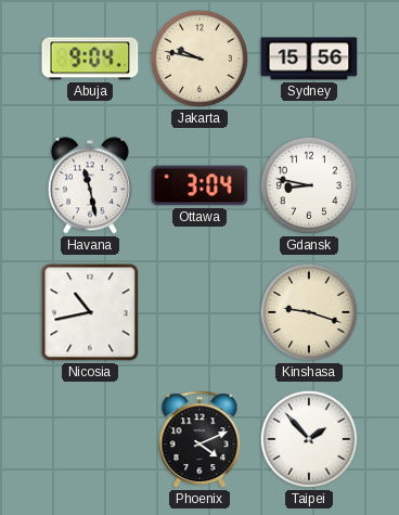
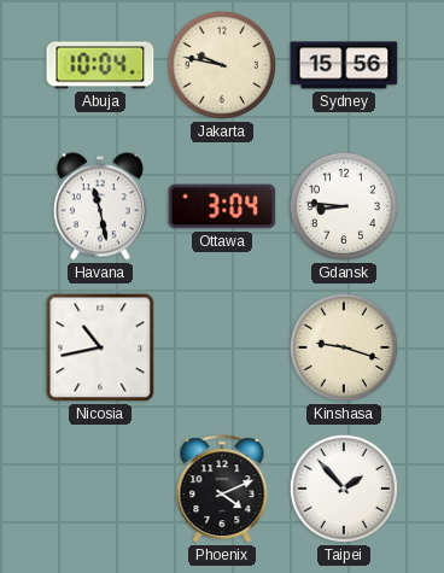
Abuja: 9:04 -> 10:04
Gdansk: 8:47 -> 8:46
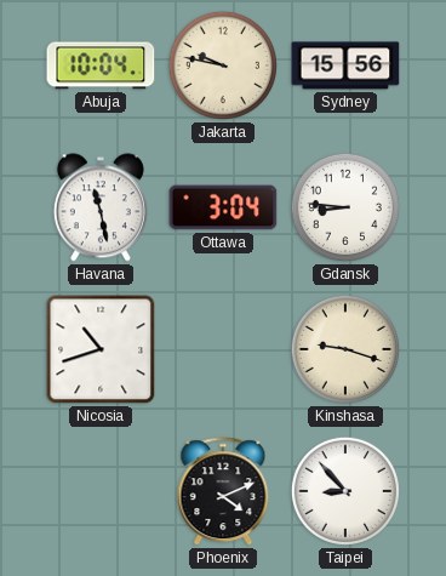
Nicosia: 10:43 -> 10:42
Taipei: 1:53 -> 8:53
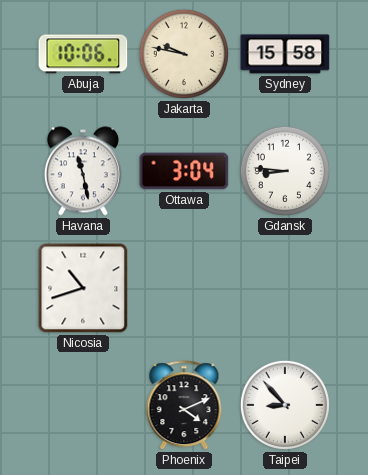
Abuja: 10:04 -> 10:06
Sydney: 15:56 -> 15:58
Kinshasa: 9:18 -> none
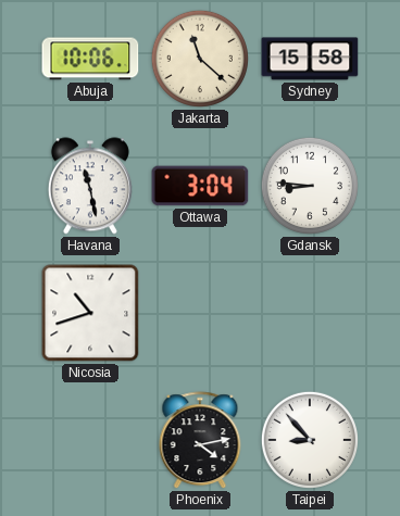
Jakarta: 9:47 -> 11:22
Phoenix: 4:11 -> 4:13
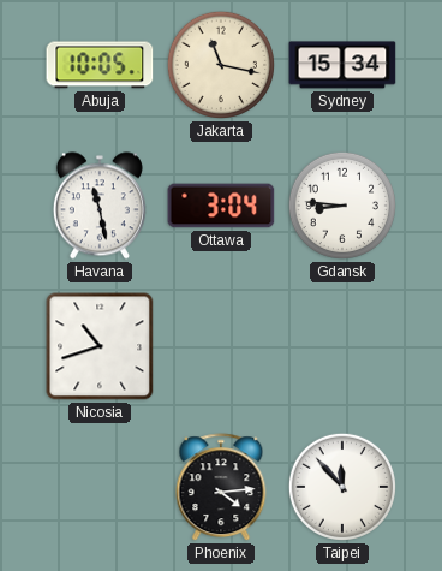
Abuja: 10:06 -> 10:05
Jakarta: 11:22 -> 11:17
Sydney: 15:58 -> 15:34
Phoenix: 4:13 -> 4:14
Taipei: 8:53 -> 11:53
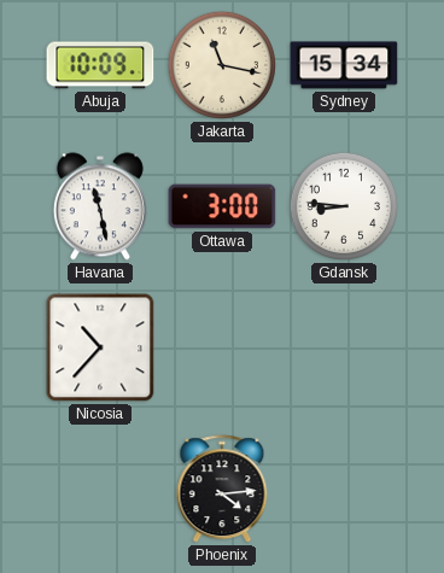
Abuja: 10:05 -> 10:09
Ottawa: 3:04 -> 3:00
Nicosia: 10:42 -> 10:37
Taipei: 11:53 -> none
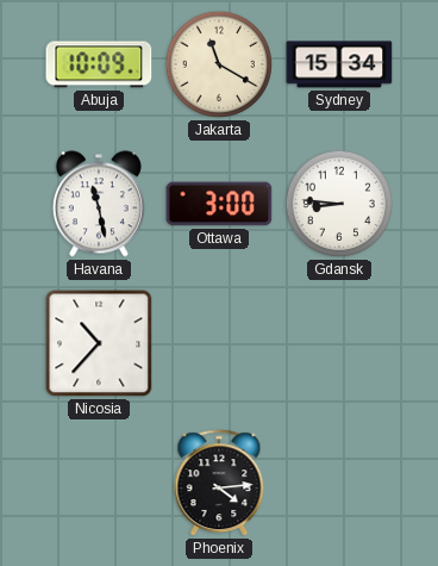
Jakarta: 11:17 -> 11:20
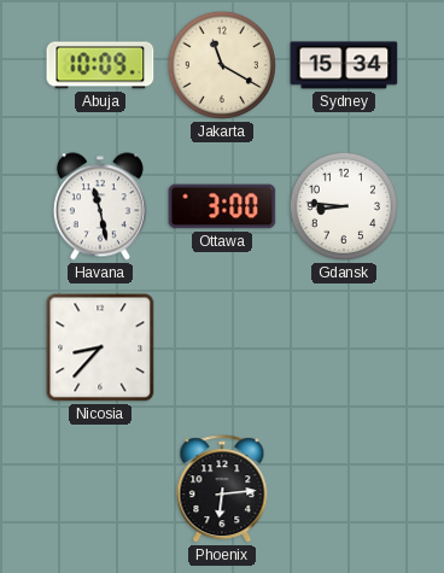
Nicosia: 10:37 -> 8:37
Phoenix: 4:14 -> 6:14
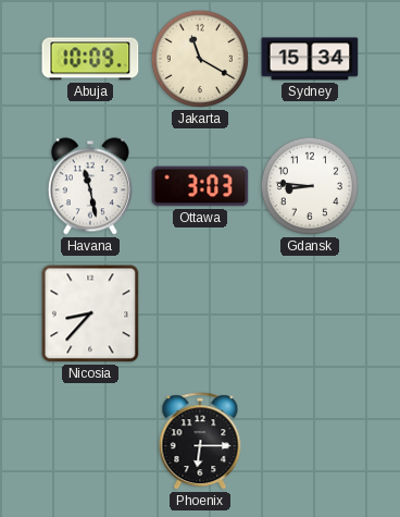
Ottawa: 3:00 -> 3:03
Phoenix: 6:14 -> 6:15
